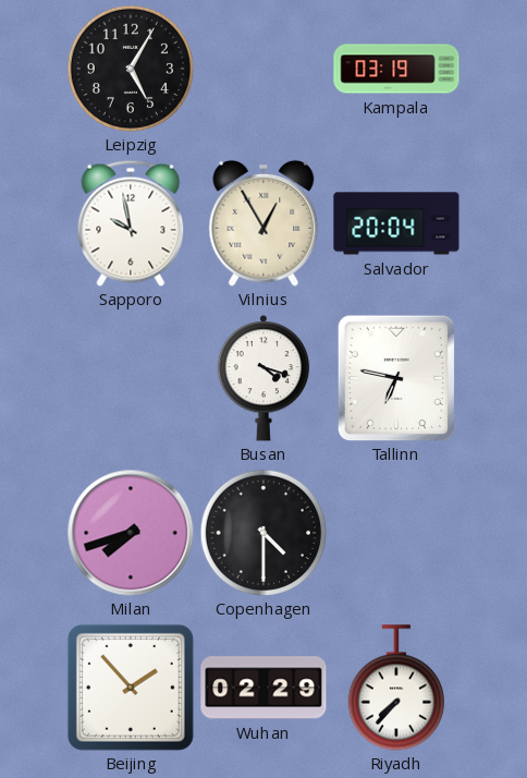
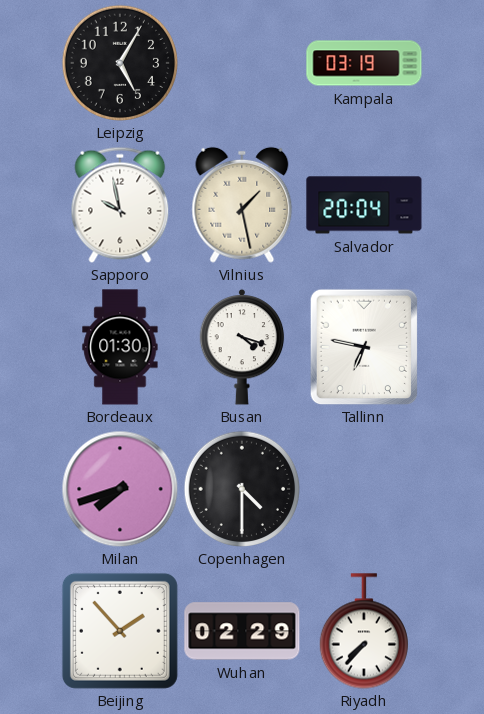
Vilnius: 12:55 -> 1:28
Bordeaux: none -> 01:30
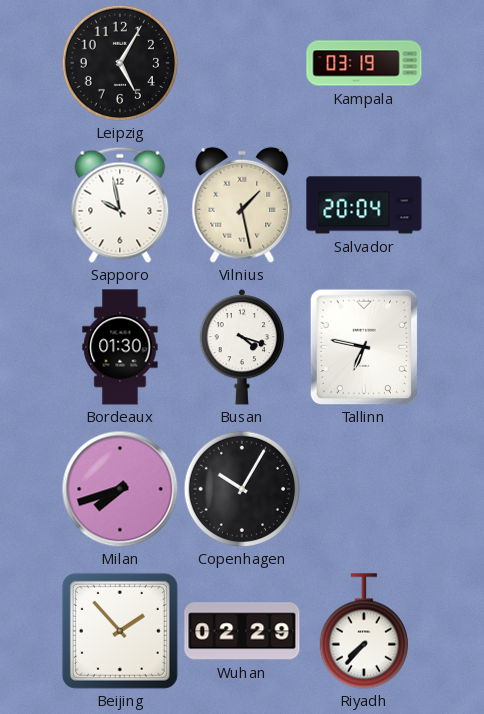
Copenhagen: 4:30 -> 10:05
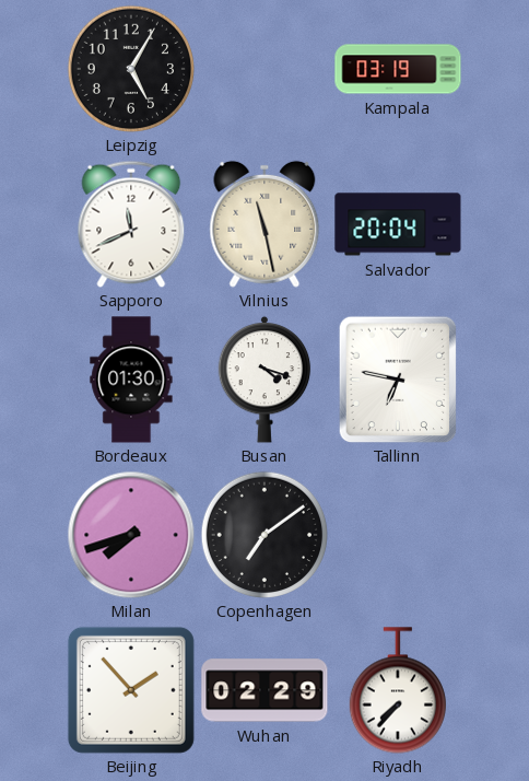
Sapporo: 9:58 -> 11:41
Vilnius: 1:28 -> 11:28
Copenhagen: 10:05 -> 7:09
